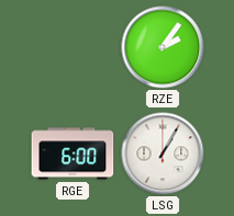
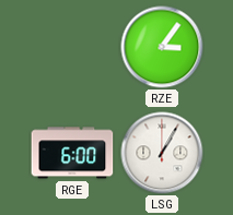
RZE: 2:06 -> 3:06
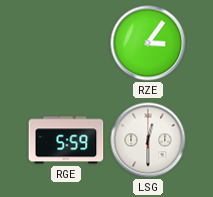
RGE: 6:00 -> 5:59
LSG: 1:05 -> 12:30
